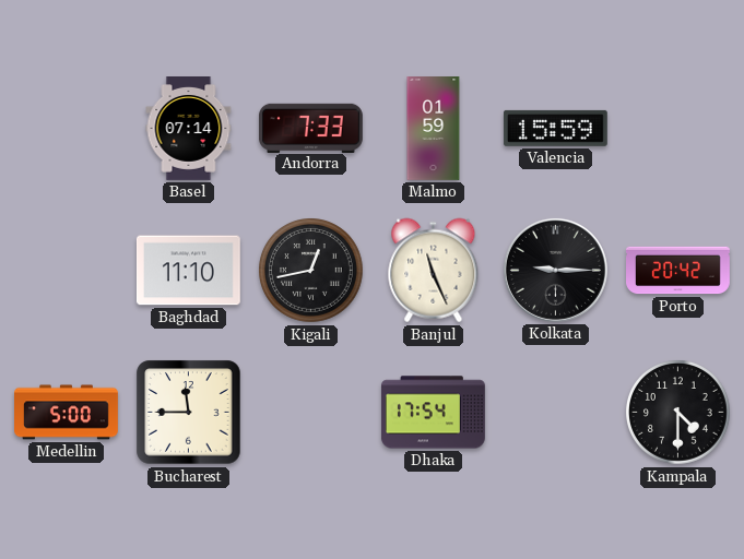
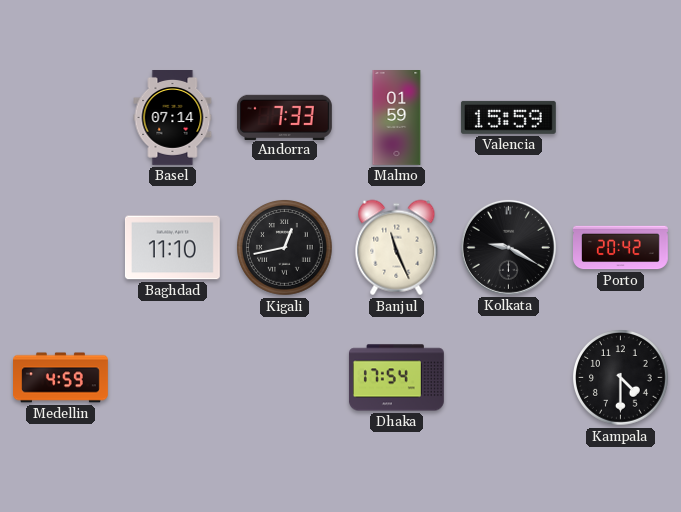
Kolkata: 9:15 -> 9:20
Medellin: 5:00 -> 4:59
Bucharest: 11:45 -> none
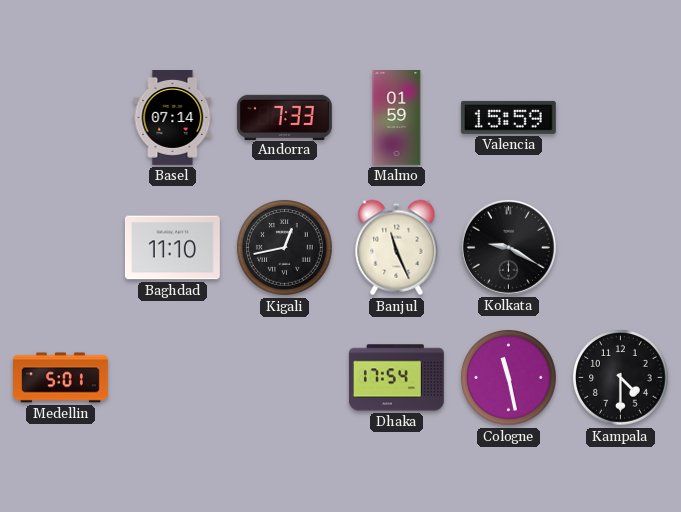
Porto: 20:42 -> none
Medellin: 4:59 -> 5:01
Cologne: none -> 11:28
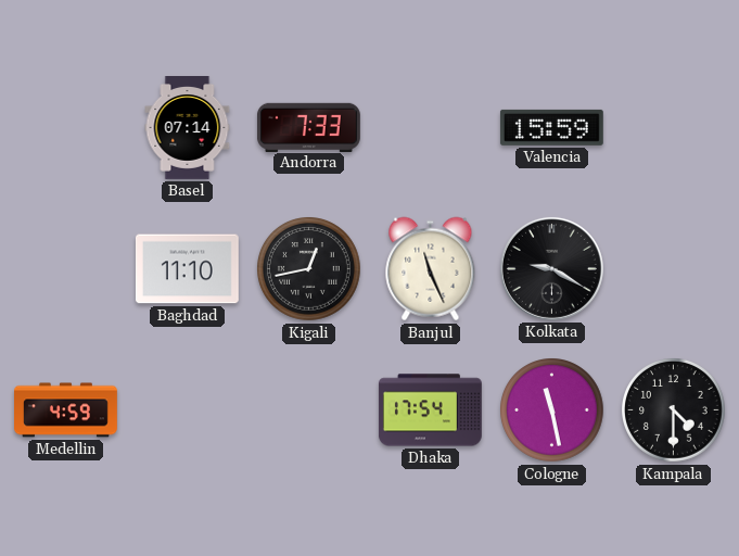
Malmo: 01:59 -> none
Medellin: 5:01 -> 4:59
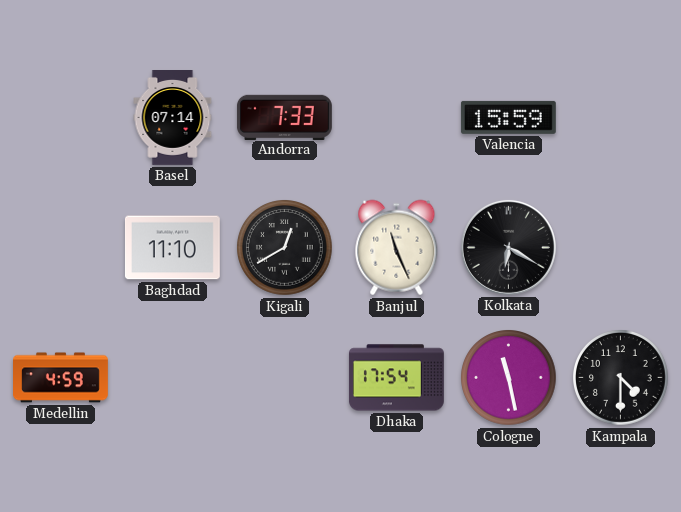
Kigali: 12:43 -> 12:40
Kolkata: 9:20 -> 6:20
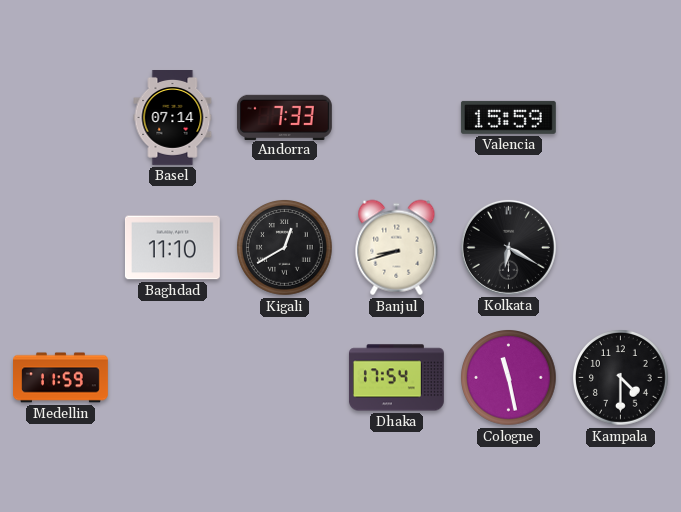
Banjul: 11:26 -> 8:42
Medellin: 4:59 -> 11:59
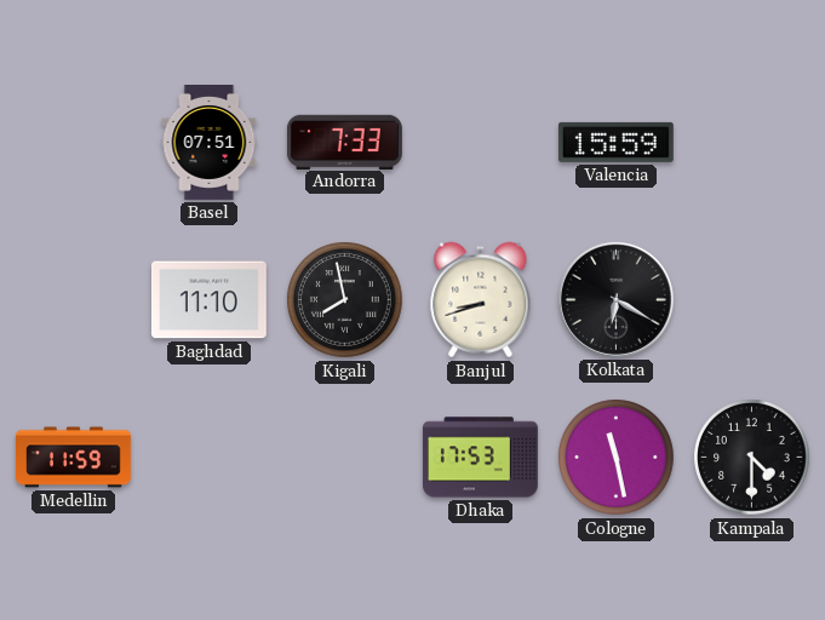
Basel: 07:14 -> 07:51
Kigali: 12:40 -> 7:58
Dhaka: 17:54 -> 17:53
